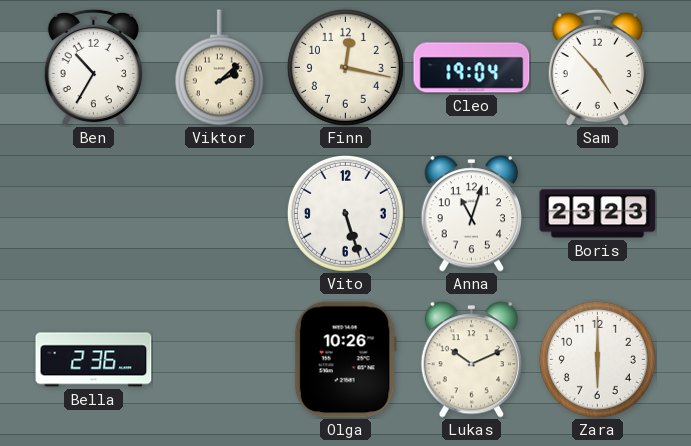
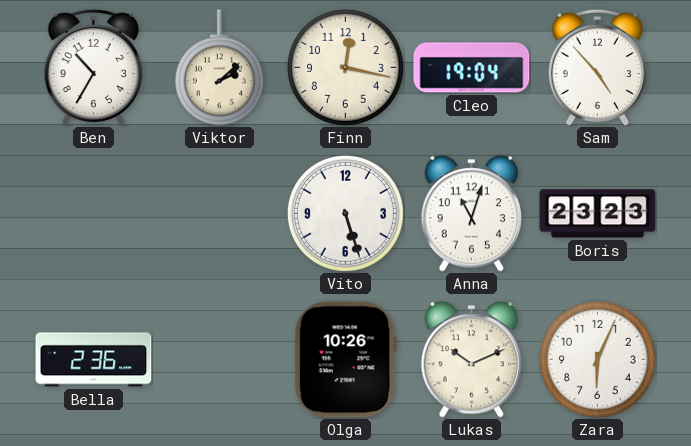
Zara: 6:00 -> 6:04
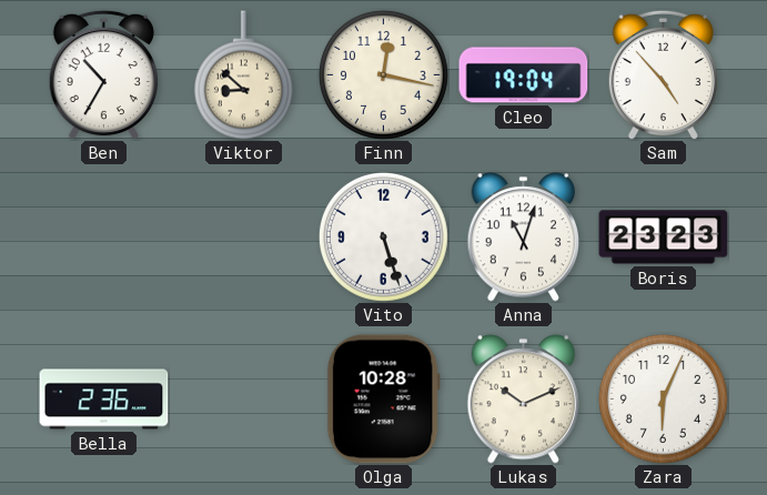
Viktor: 2:08 -> 8:52
Olga: 10:26 -> 10:28
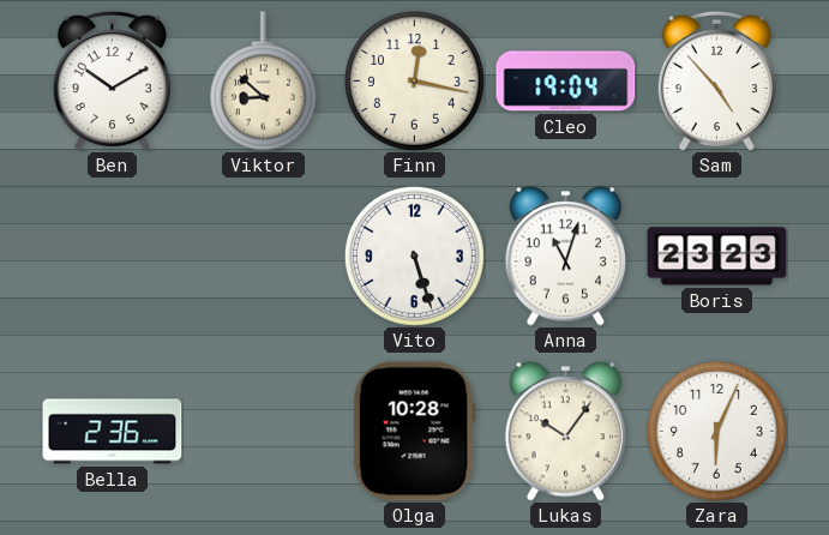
Ben: 10:35 -> 10:10
Lukas: 10:11 -> 10:06
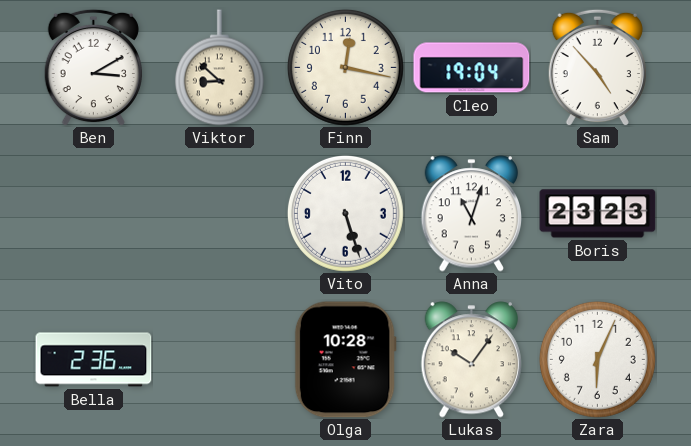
Ben: 10:10 -> 3:10
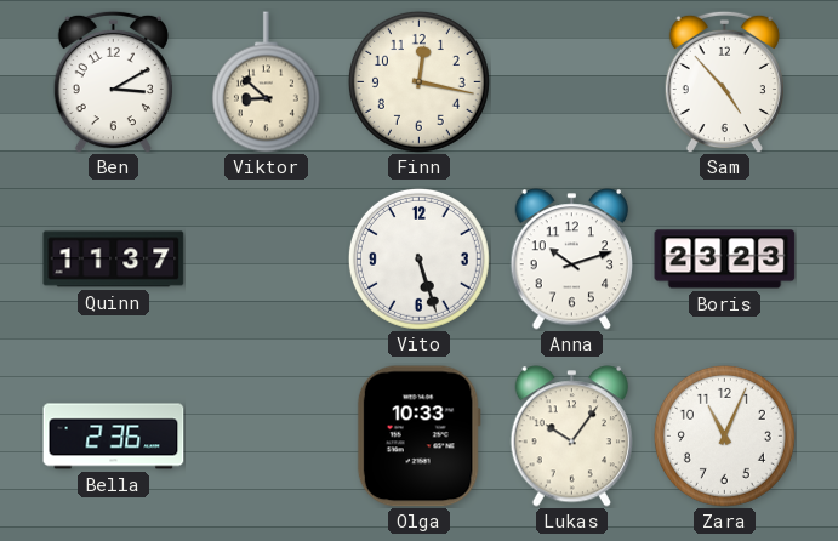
Cleo: 19:04 -> none
Quinn: none -> 11:37
Anna: 11:03 -> 10:12
Olga: 10:28 -> 10:33
Zara: 6:04 -> 11:04
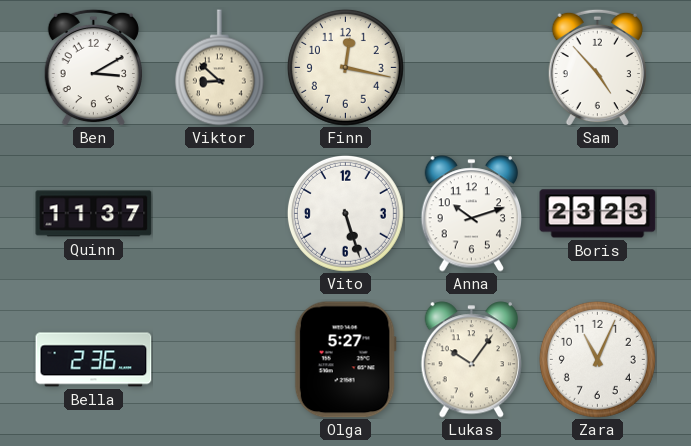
Olga: 10:33 -> 5:27
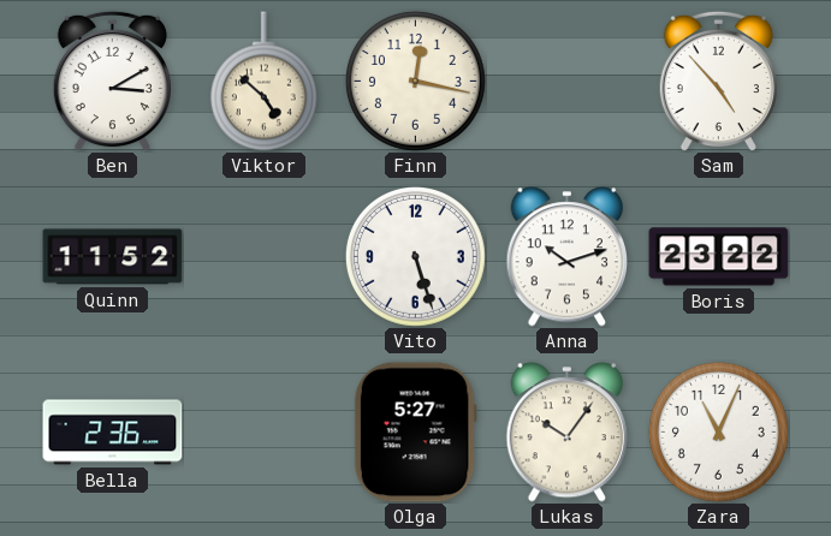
Viktor: 8:52 -> 4:52
Quinn: 11:37 -> 11:52
Boris: 23:23 -> 23:22
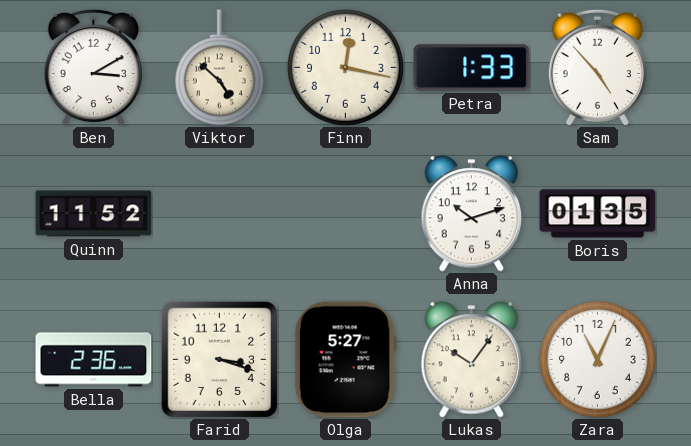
Petra: none -> 1:33
Vito: 5:27 -> none
Boris: 23:22 -> 01:35
Farid: none -> 3:18
